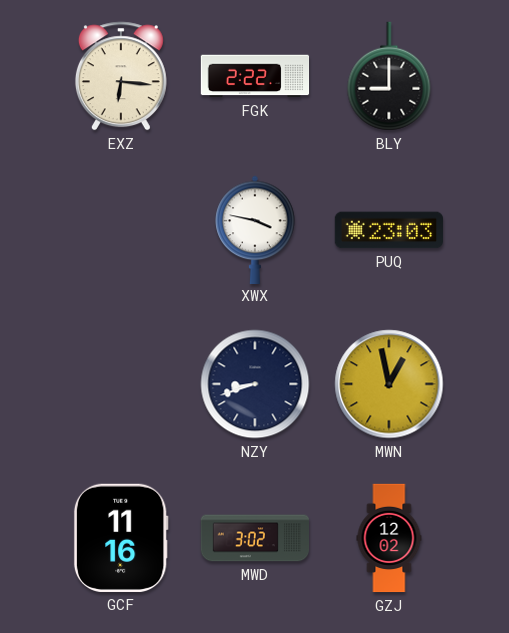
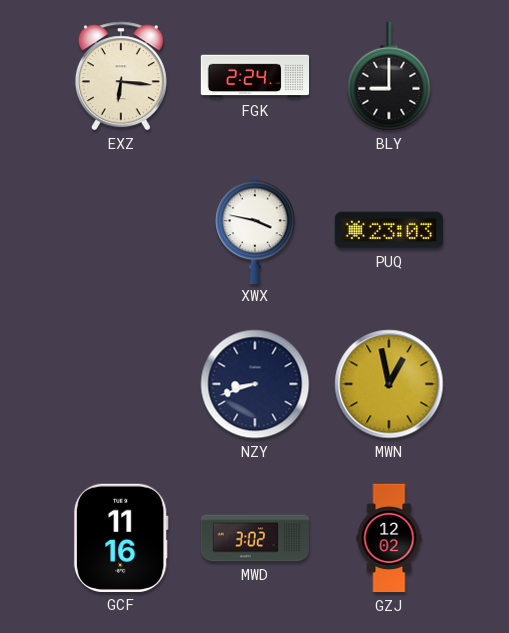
FGK: 2:22 -> 2:24
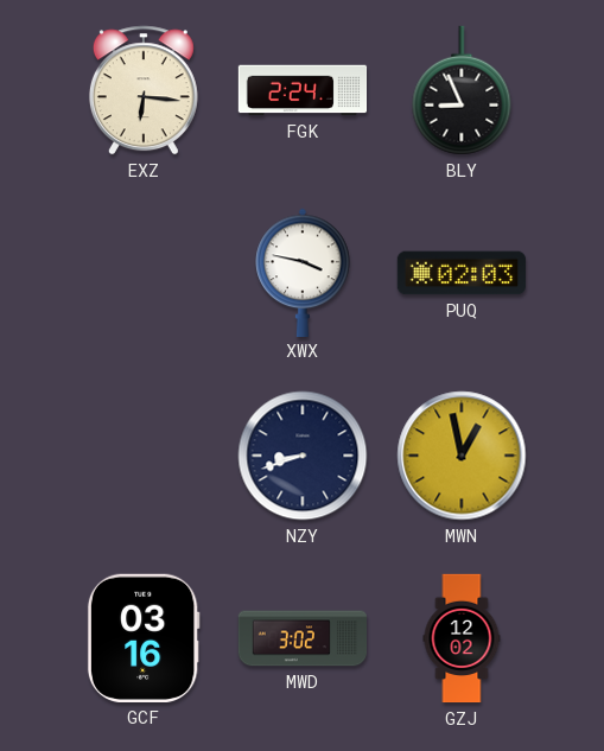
BLY: 9:00 -> 8:56
PUQ: 23:03 -> 02:03
GCF: 11:16 -> 03:16
